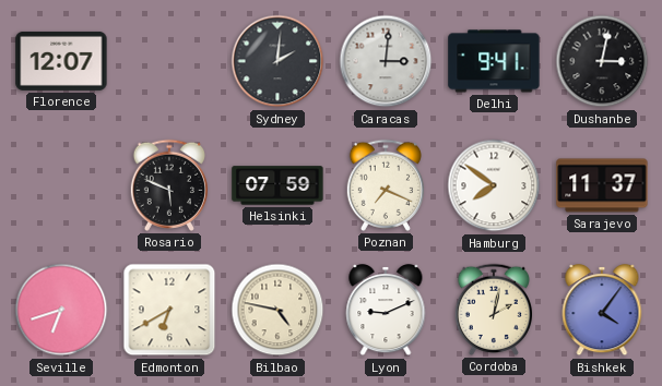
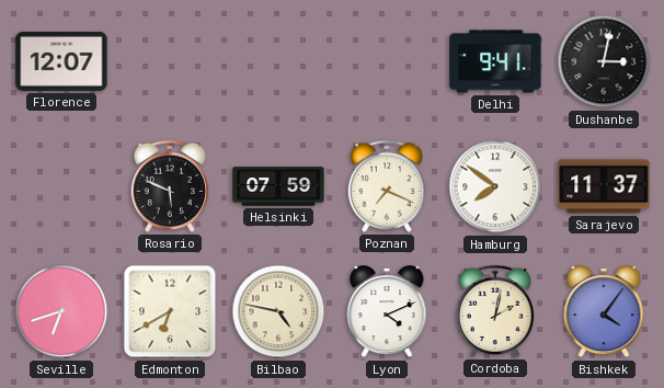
Sydney: 2:01 -> none
Caracas: 3:01 -> none
Lyon: 9:11 -> 4:11
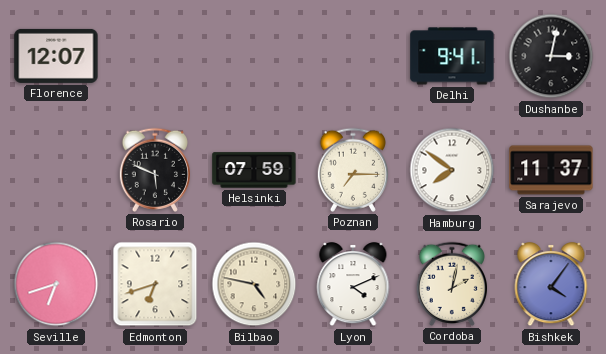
Poznan: 7:19 -> 7:15
Edmonton: 6:40 -> 6:42
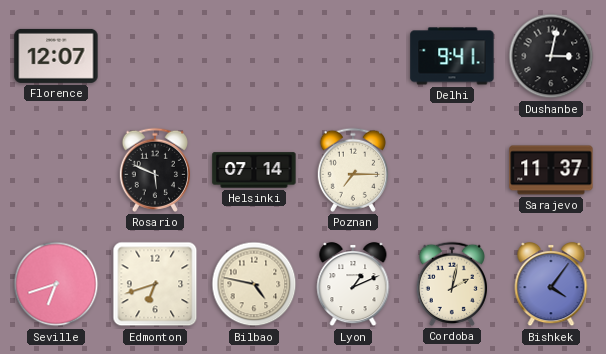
Helsinki: 07:59 -> 07:14
Hamburg: 7:51 -> none
Lyon: 4:11 -> 1:11
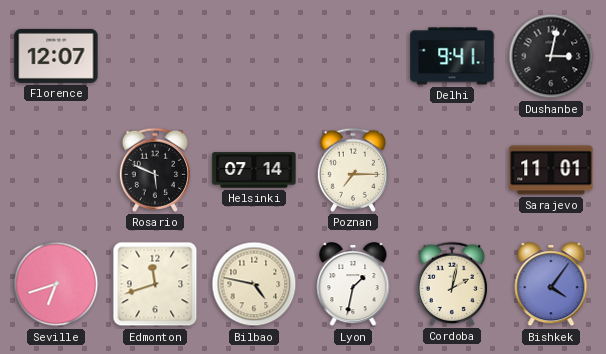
Sarajevo: 11:37 -> 11:01
Edmonton: 6:42 -> 11:42
Lyon: 1:11 -> 1:32
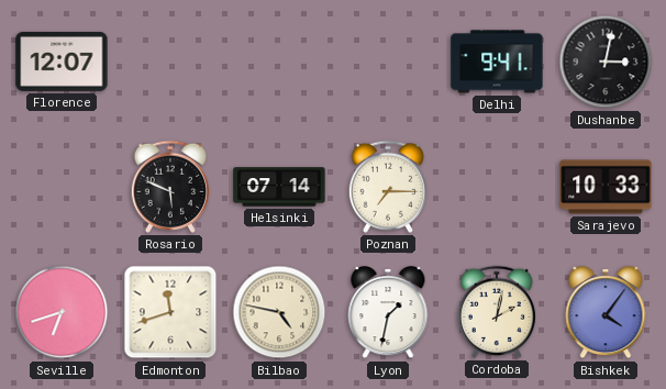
Sarajevo: 11:01 -> 10:33
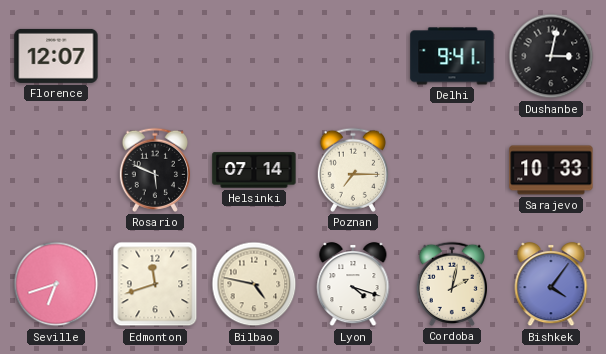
Lyon: 1:32 -> 4:18
